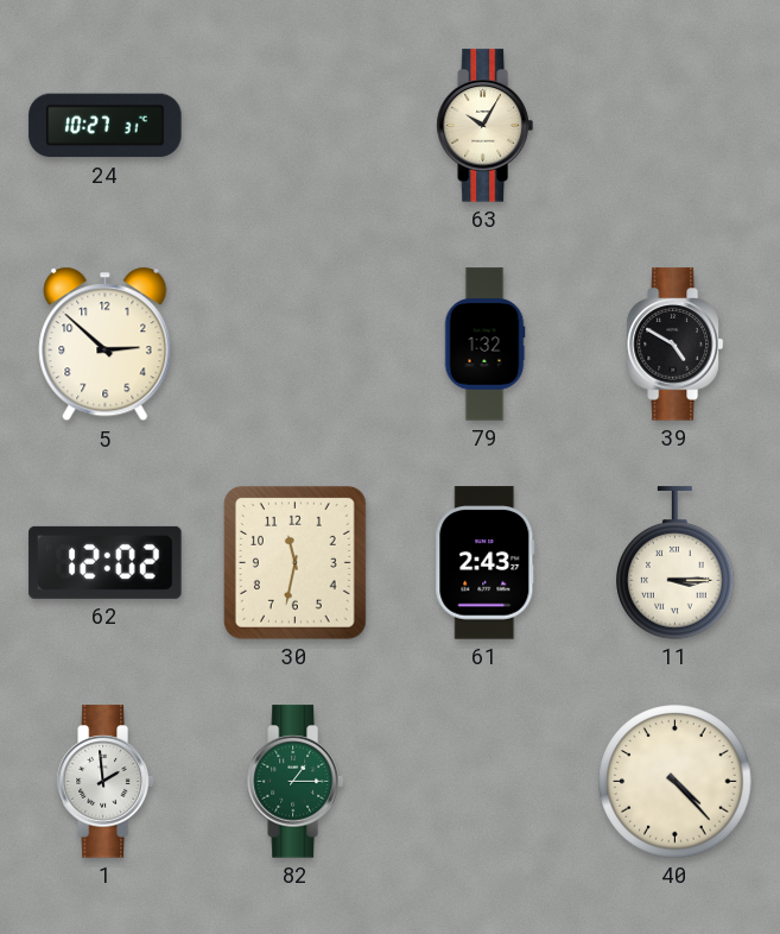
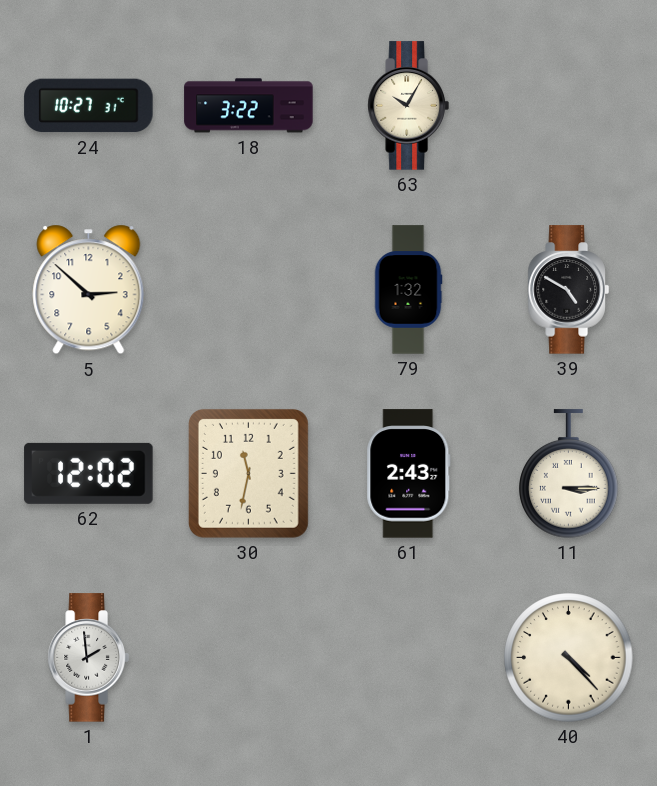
18: none -> 3:22
82: 1:15 -> none
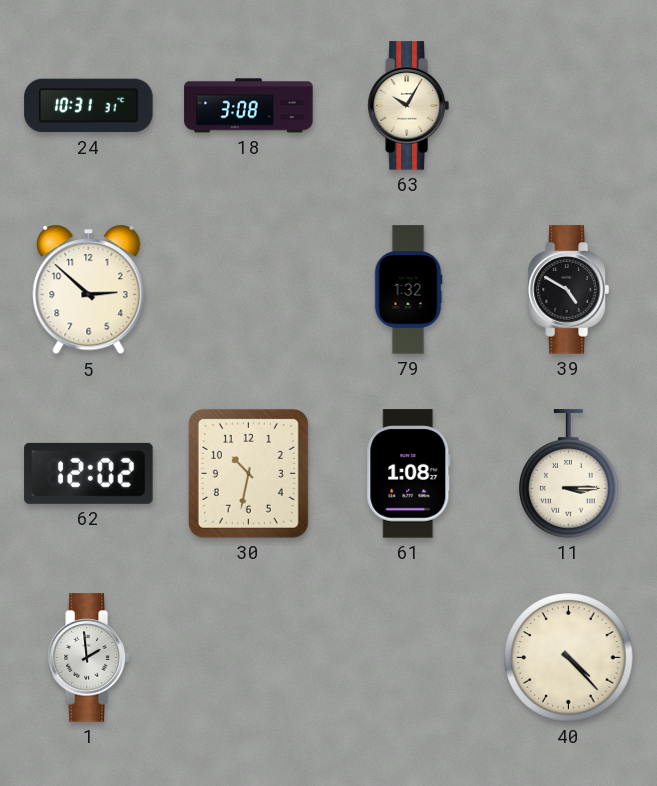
24: 10:27 -> 10:31
18: 3:22 -> 3:08
30: 11:32 -> 10:32
61: 2:43 -> 1:08
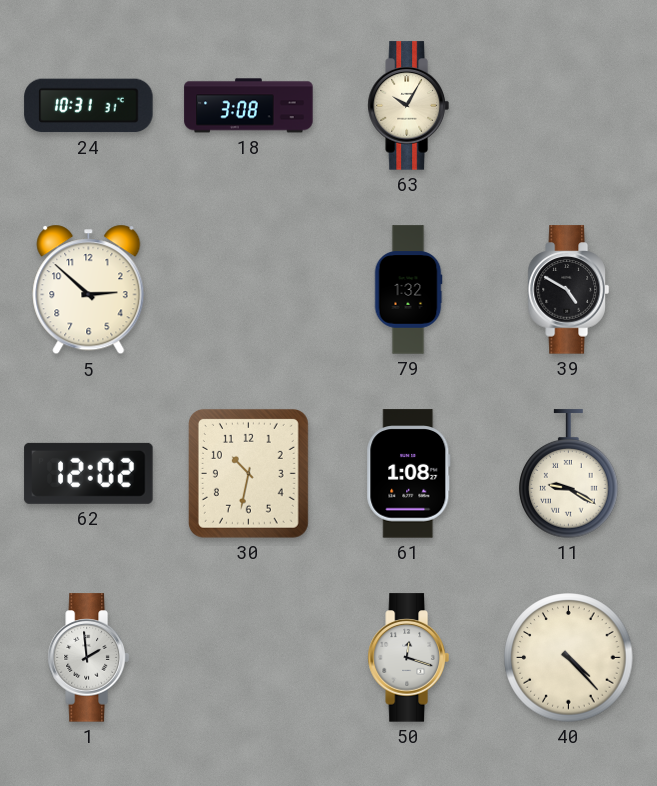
11: 3:15 -> 9:20
50: none -> 12:18
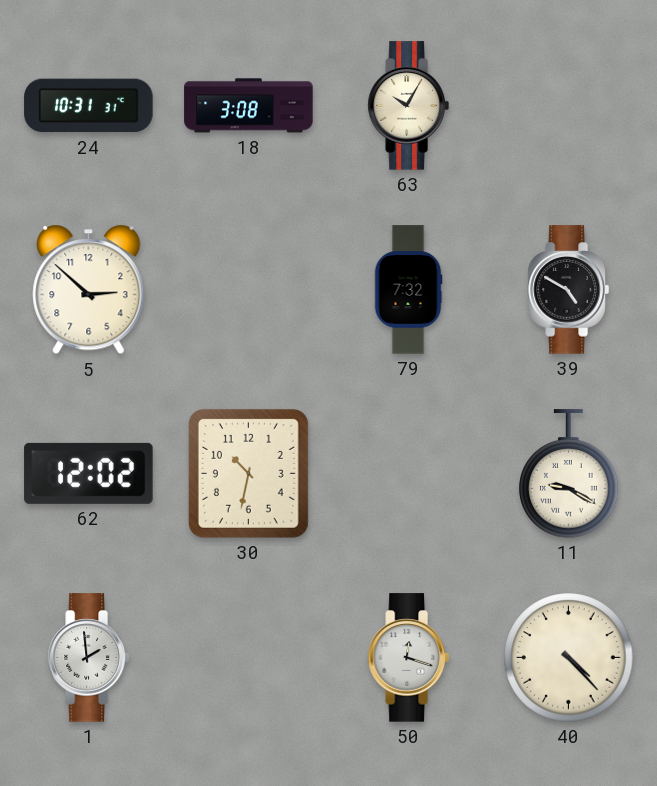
79: 1:32 -> 7:32
61: 1:08 -> none
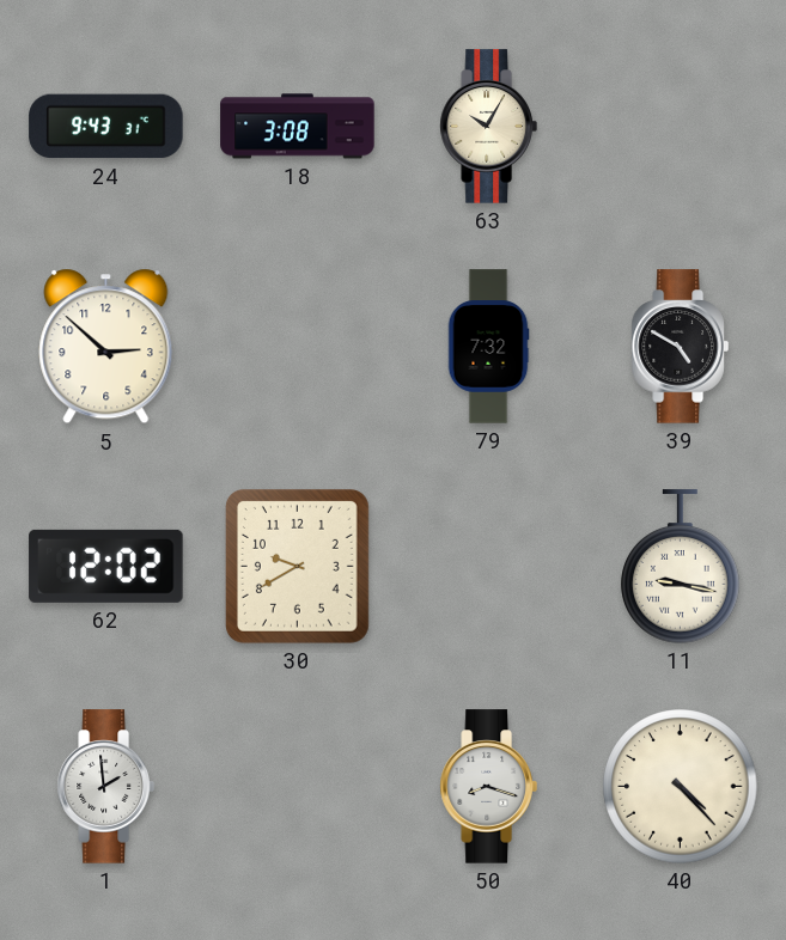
24: 10:31 -> 9:43
30: 10:32 -> 9:40
11: 9:20 -> 9:17
50: 12:18 -> 8:18
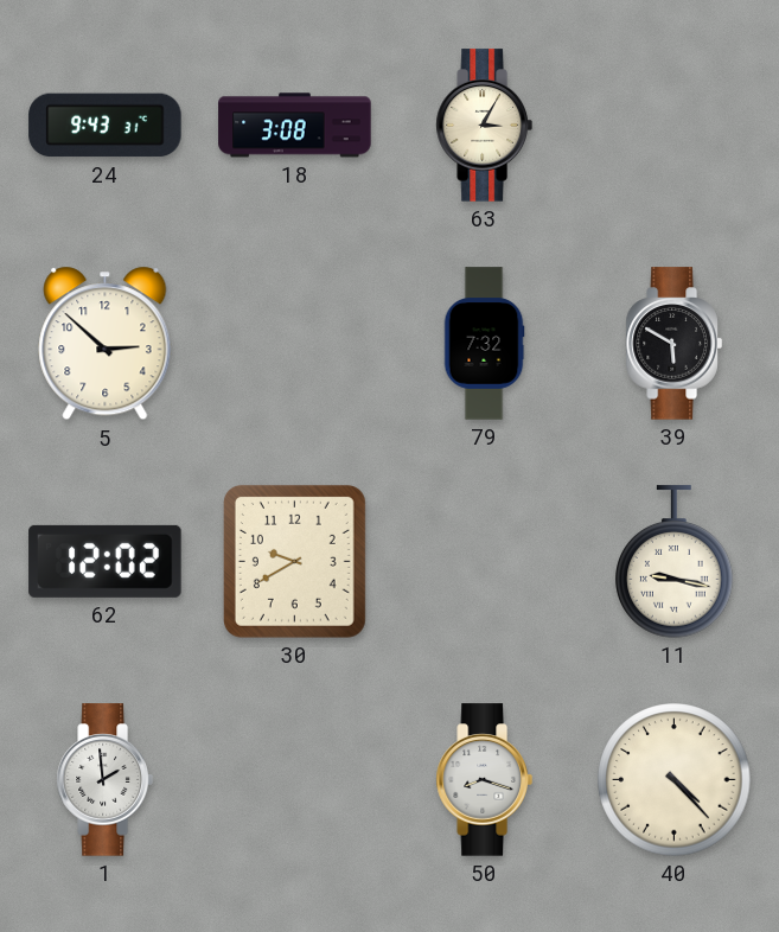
63: 10:05 -> 3:05
39: 4:50 -> 5:50
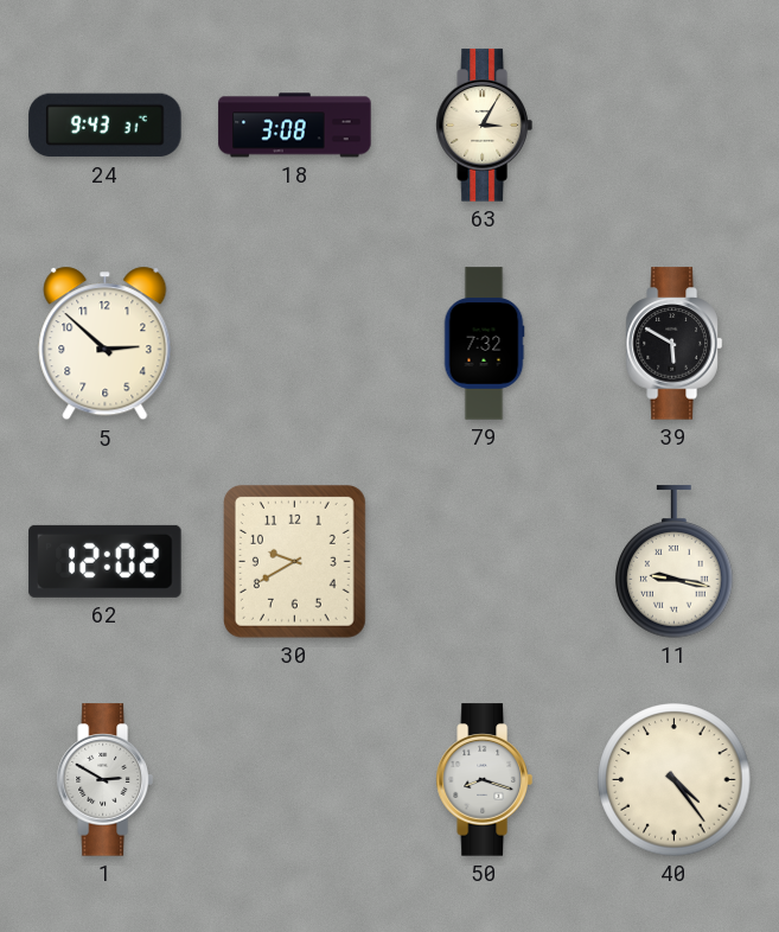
1: 1:59 -> 2:50
40: 4:23 -> 4:24
